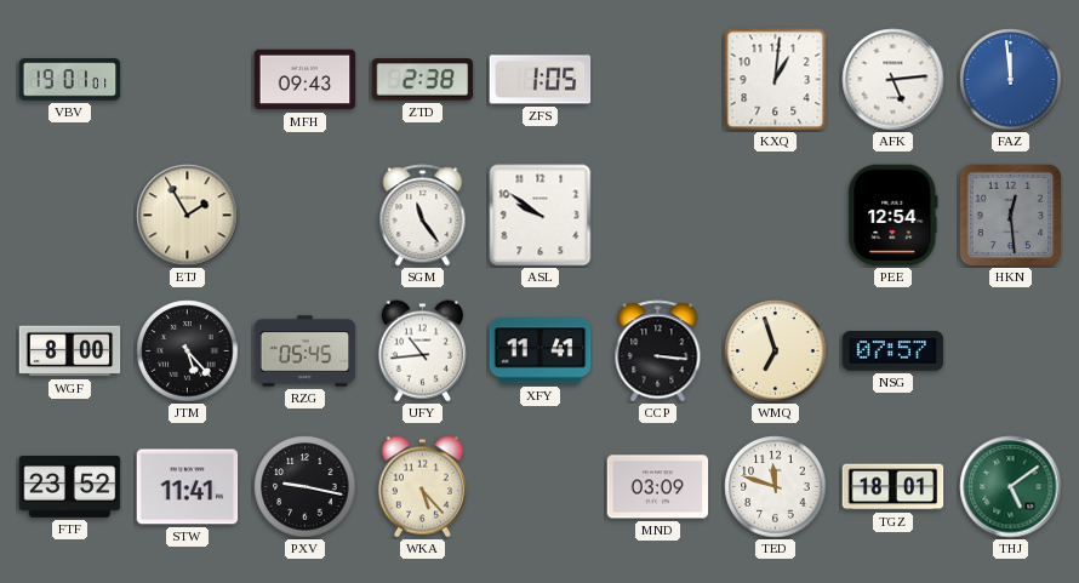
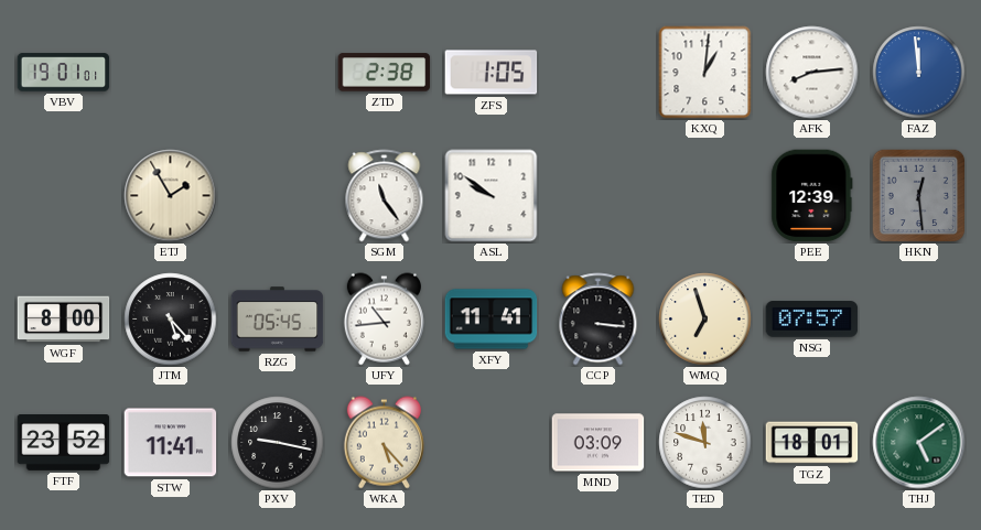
MFH: 09:43 -> none
AFK: 5:14 -> 8:14
PEE: 12:54 -> 12:39
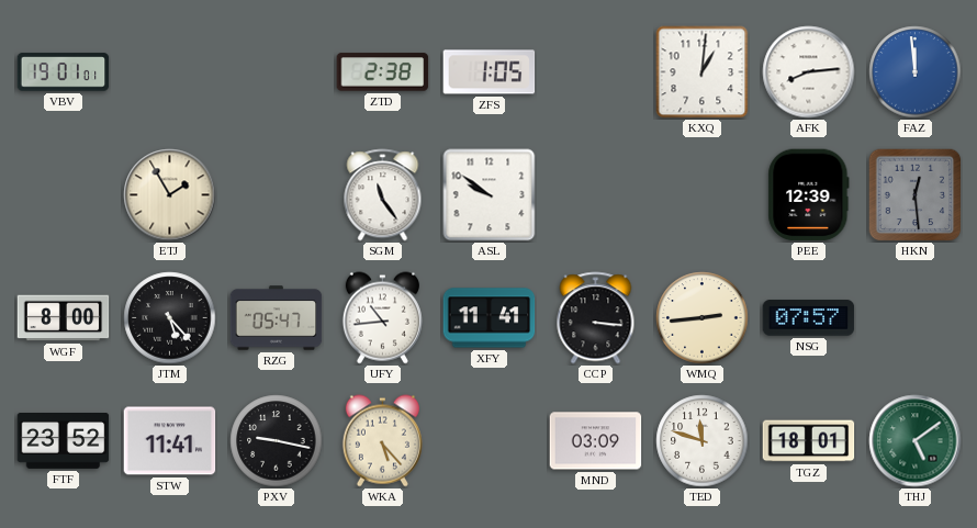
RZG: 05:45 -> 05:47
WMQ: 6:57 -> 2:44
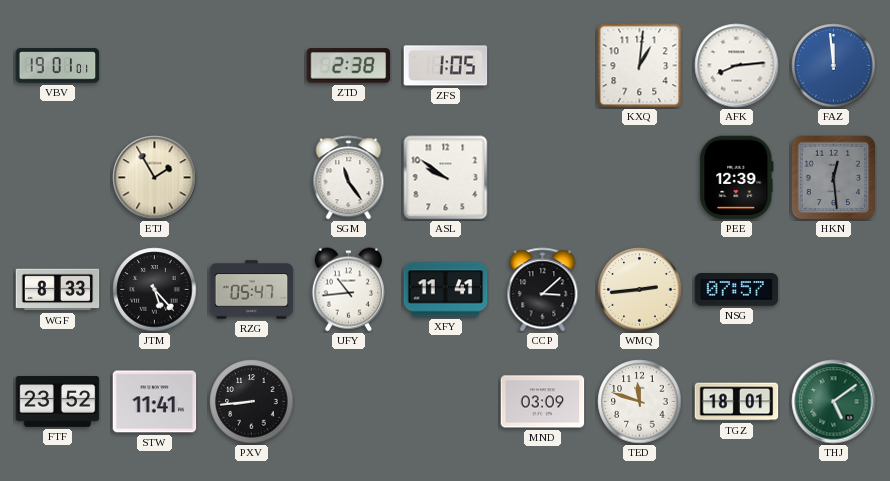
WGF: 8:00 -> 8:33
CCP: 3:16 -> 3:08
PXV: 9:17 -> 8:44
WKA: 5:23 -> none
